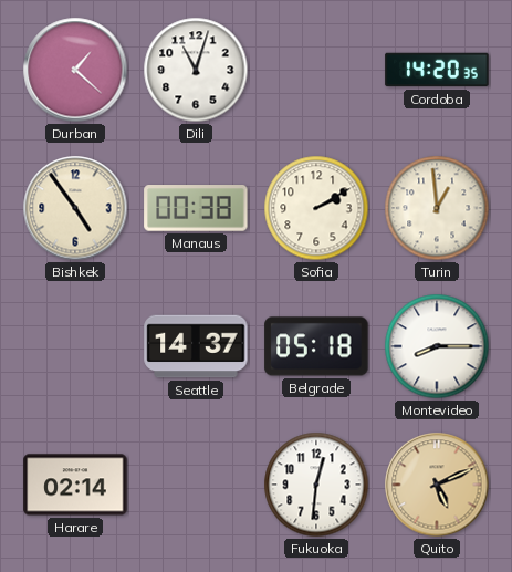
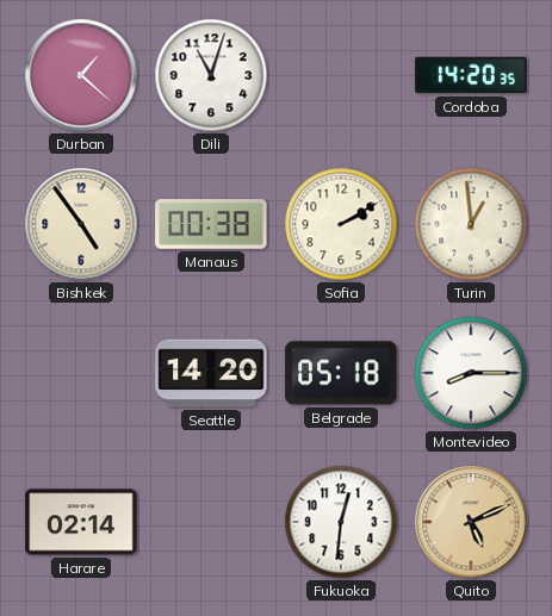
Seattle: 14:37 -> 14:20
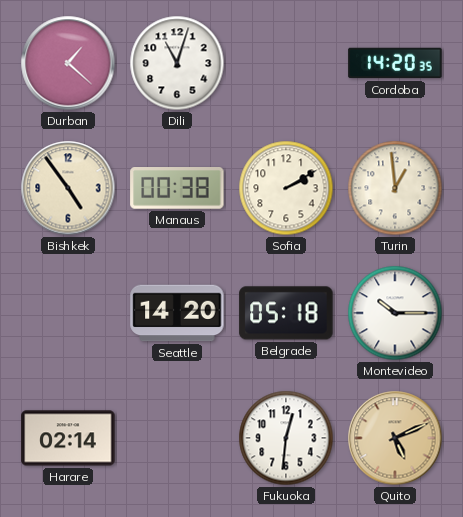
Montevideo: 8:15 -> 10:15
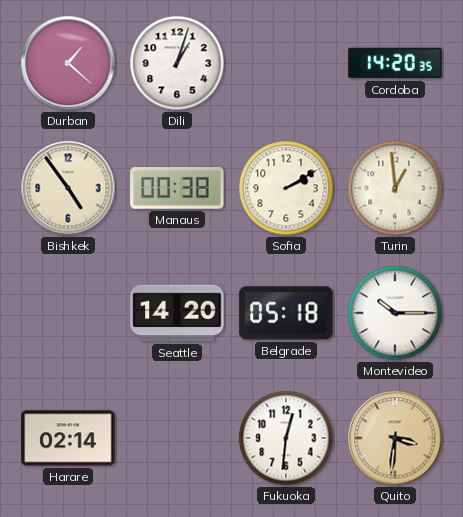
Dili: 11:03 -> 1:03
Quito: 5:11 -> 3:31
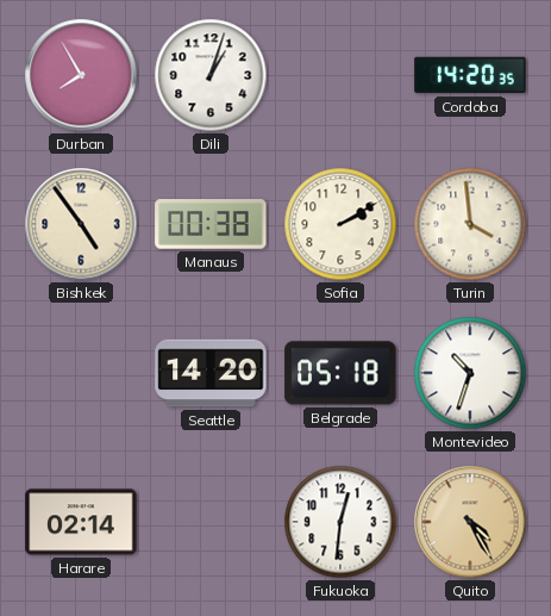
Durban: 1:22 -> 7:55
Turin: 12:59 -> 3:59
Montevideo: 10:15 -> 10:33
Quito: 3:31 -> 4:25
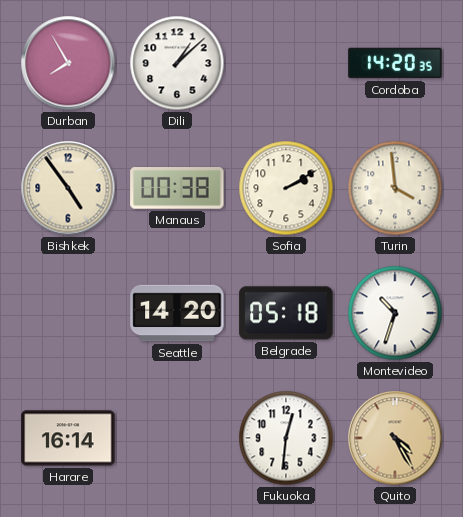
Dili: 1:03 -> 1:08
Harare: 02:14 -> 16:14
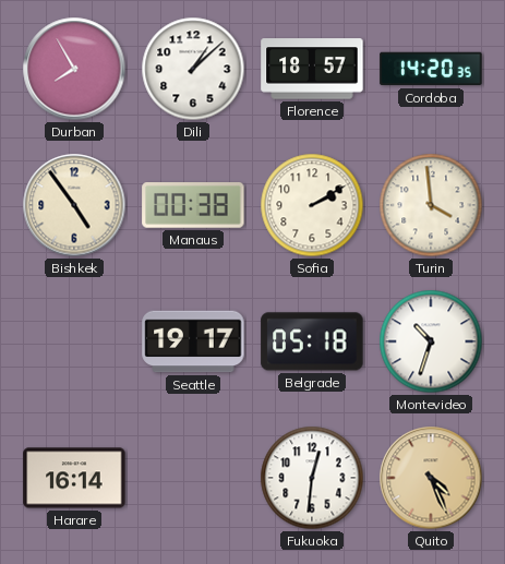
Florence: none -> 18:57
Seattle: 14:20 -> 19:17
Quito: 4:25 -> 4:26
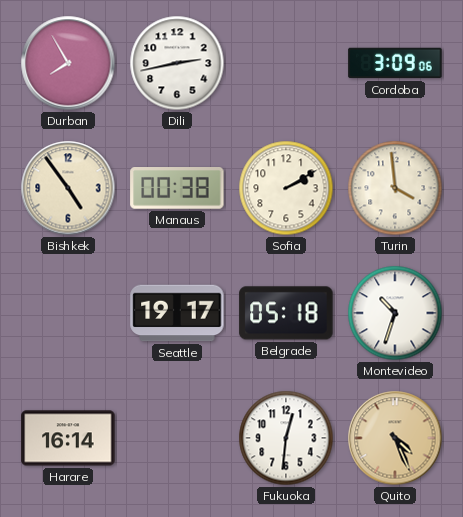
Dili: 1:08 -> 2:43
Florence: 18:57 -> none
Cordoba: 14:20 -> 3:09
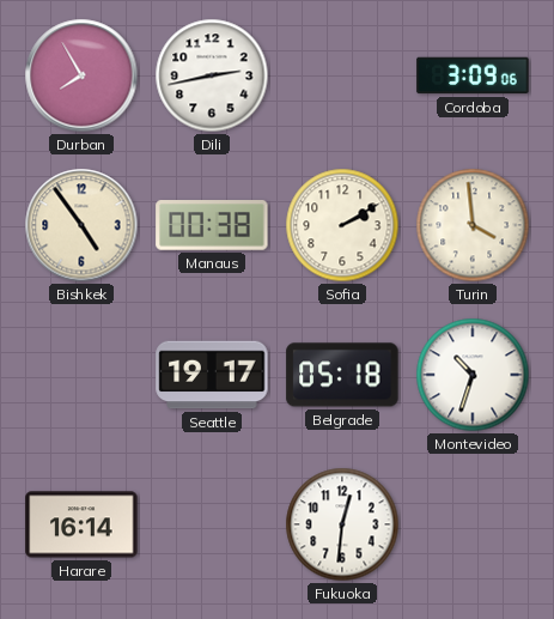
Quito: 4:26 -> none
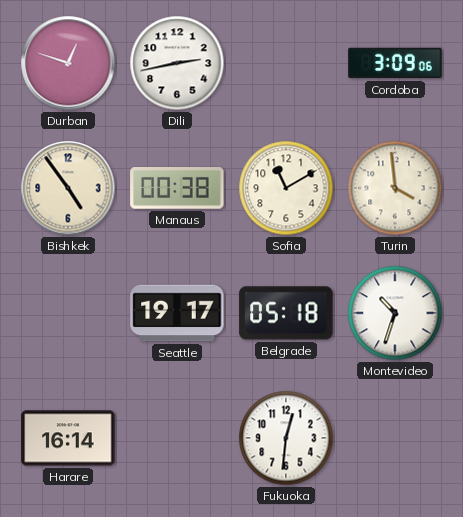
Durban: 7:55 -> 12:48
Sofia: 2:10 -> 11:10
